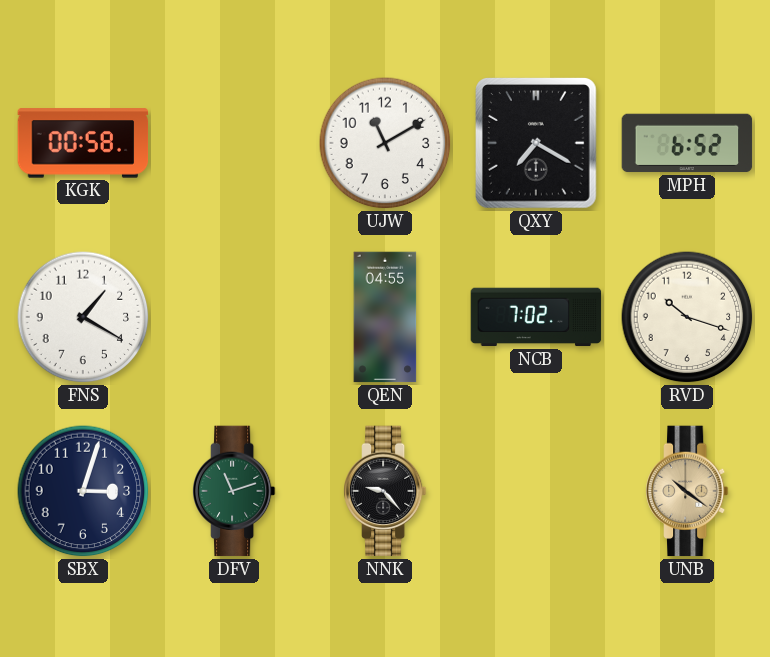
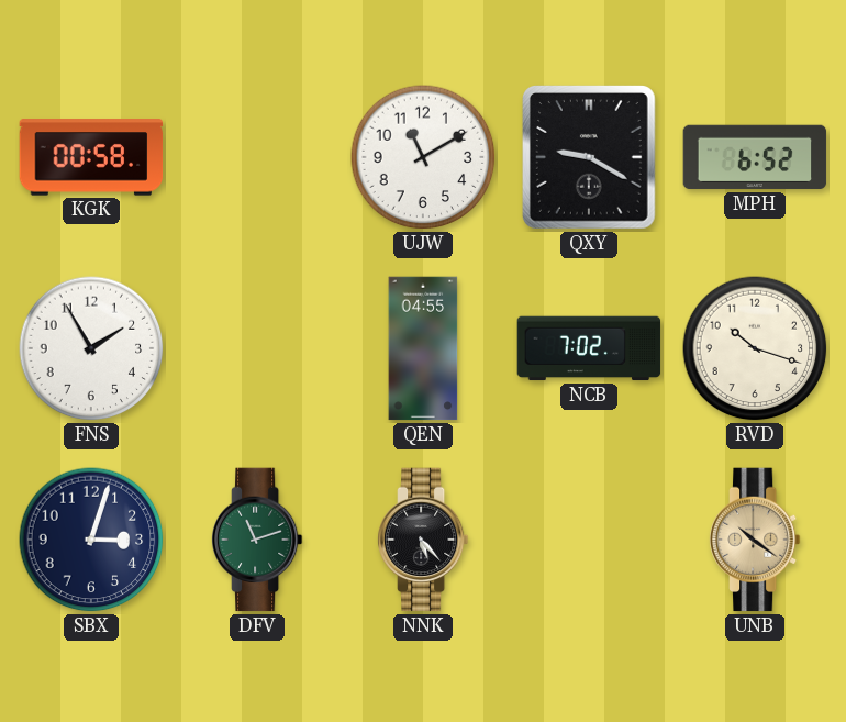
QXY: 7:20 -> 9:20
FNS: 1:20 -> 1:55
NNK: 9:23 -> 5:23
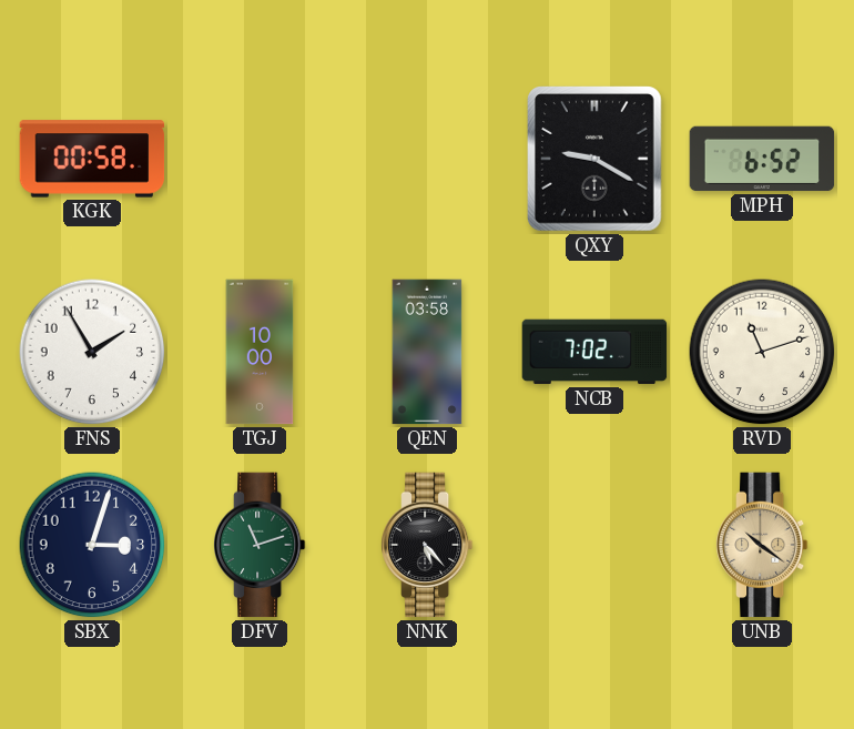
UJW: 11:10 -> none
TGJ: none -> 10:00
QEN: 04:55 -> 03:58
RVD: 10:18 -> 11:12
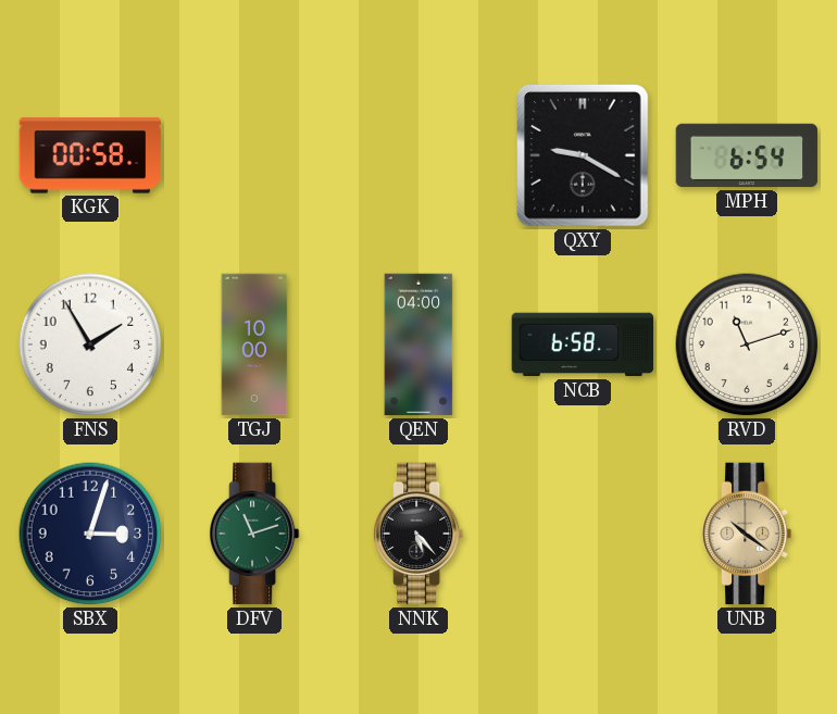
MPH: 6:52 -> 6:54
QEN: 03:58 -> 04:00
NCB: 7:02 -> 6:58
